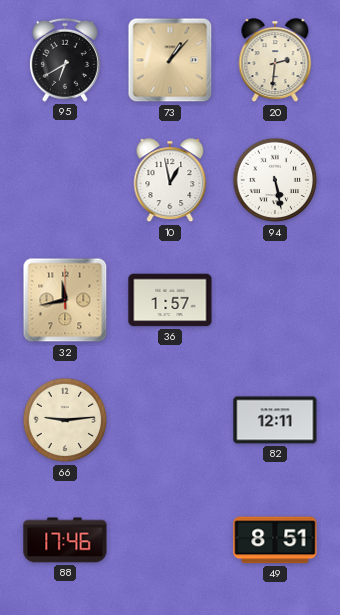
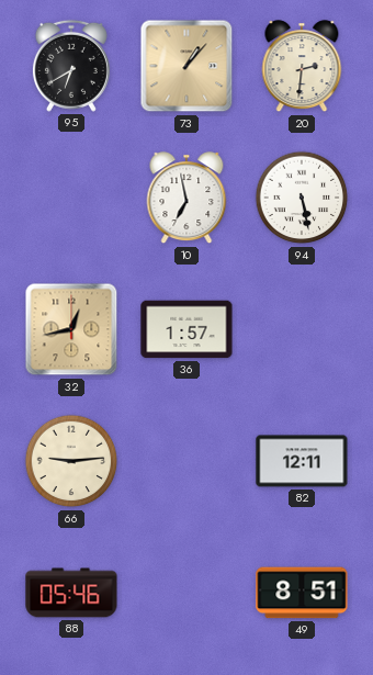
10: 12:58 -> 6:58
32: 11:43 -> 12:43
88: 17:46 -> 05:46
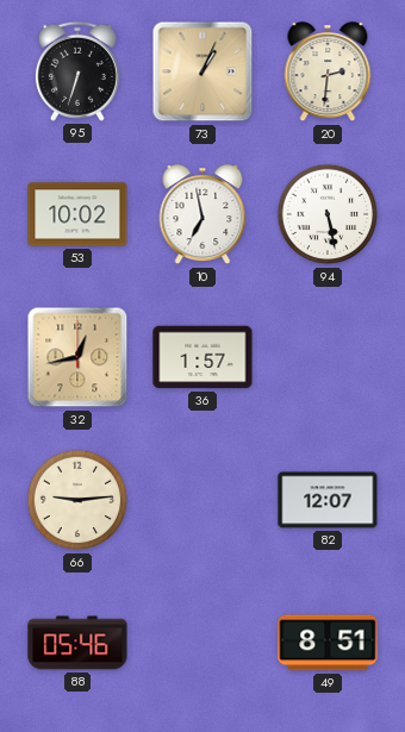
95: 6:40 -> 6:33
73: 1:07 -> 1:04
53: none -> 10:02
82: 12:11 -> 12:07
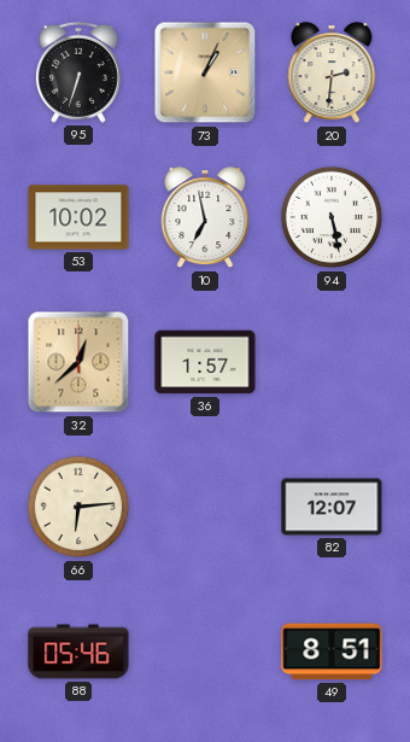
32: 12:43 -> 12:38
66: 9:14 -> 6:14
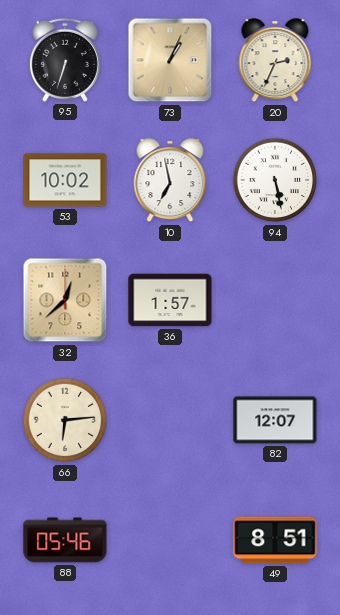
20: 2:31 -> 2:34
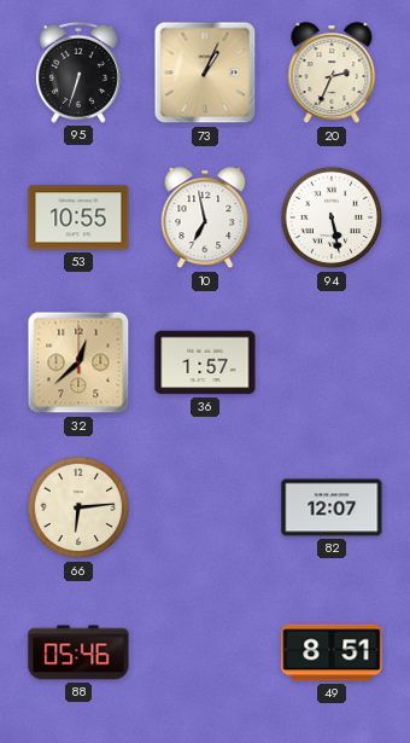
53: 10:02 -> 10:55
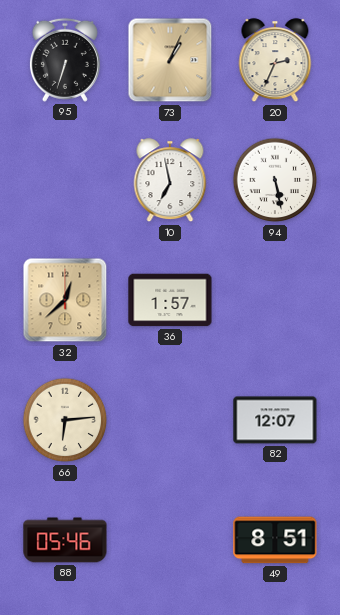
53: 10:55 -> none
